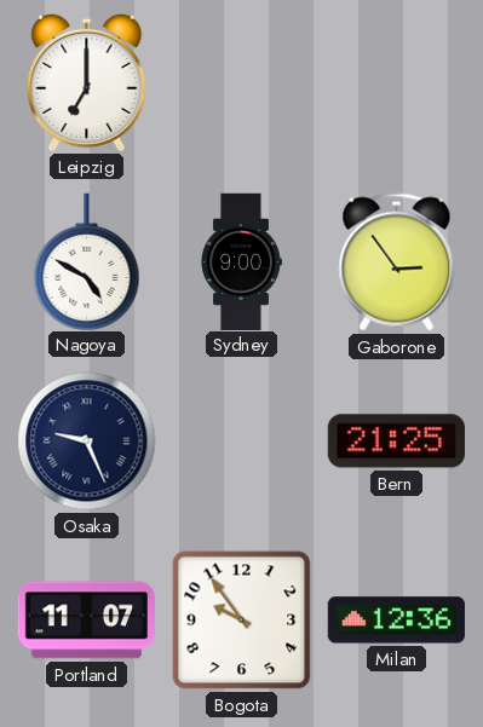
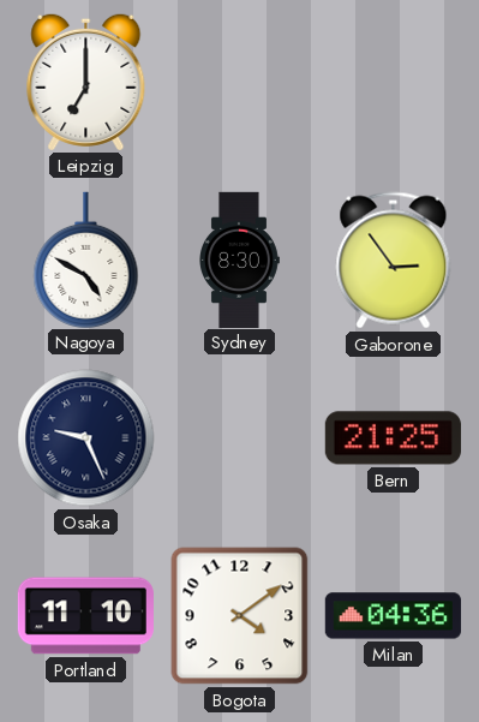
Sydney: 9:00 -> 8:30
Portland: 11:07 -> 11:10
Bogota: 9:54 -> 4:09
Milan: 12:36 -> 04:36
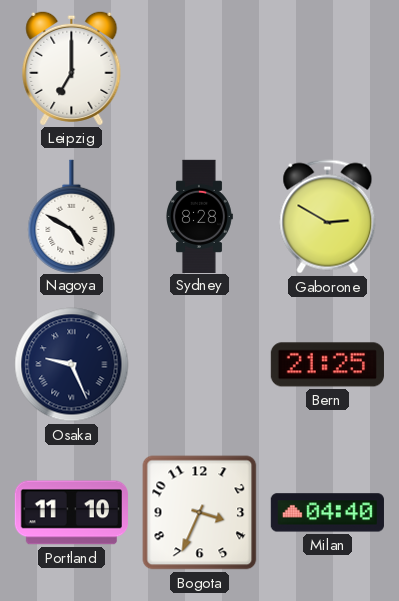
Sydney: 8:30 -> 8:28
Gaborone: 2:54 -> 2:50
Bogota: 4:09 -> 3:34
Milan: 04:36 -> 04:40
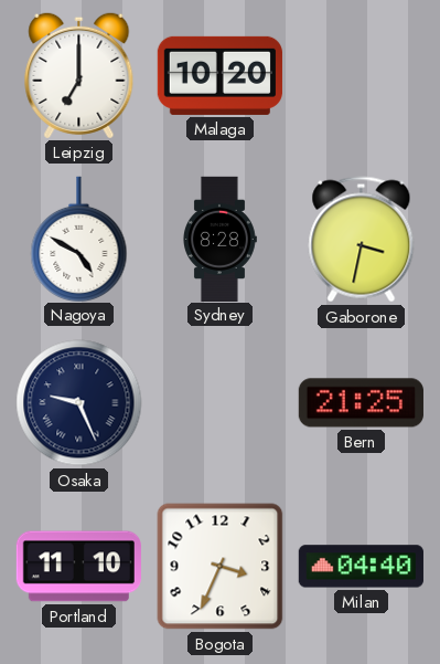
Malaga: none -> 10:20
Gaborone: 2:50 -> 3:32
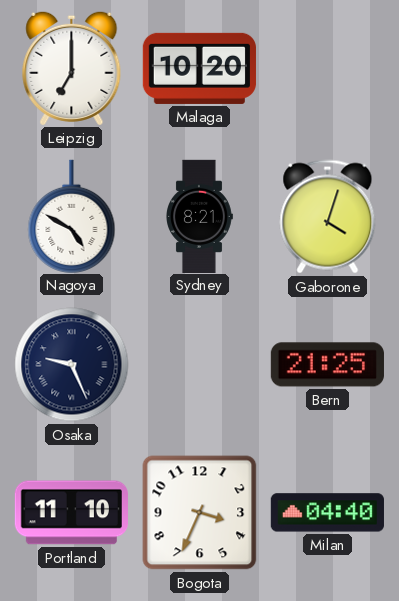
Sydney: 8:28 -> 8:21
Gaborone: 3:32 -> 4:03
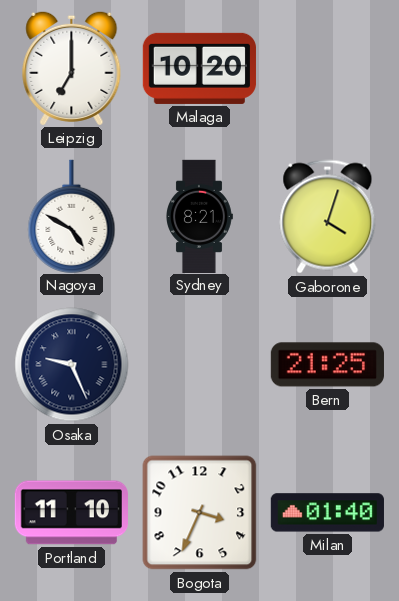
Milan: 04:40 -> 01:40
